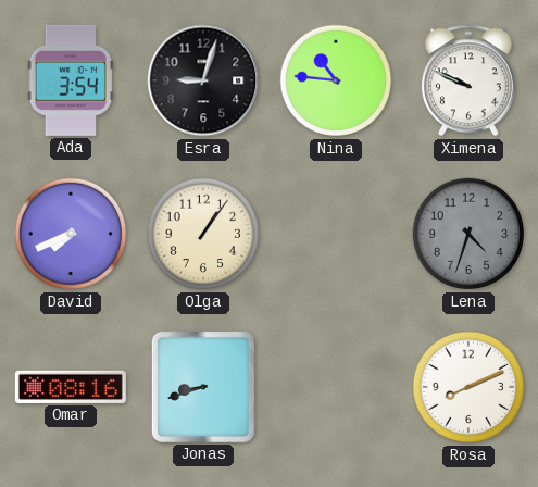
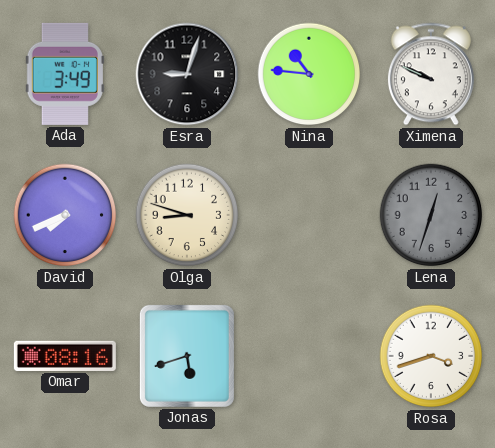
Ada: 3:54 -> 3:49
Olga: 1:06 -> 8:48
Lena: 4:33 -> 12:33
Jonas: 8:42 -> 5:42
Rosa: 8:11 -> 3:42
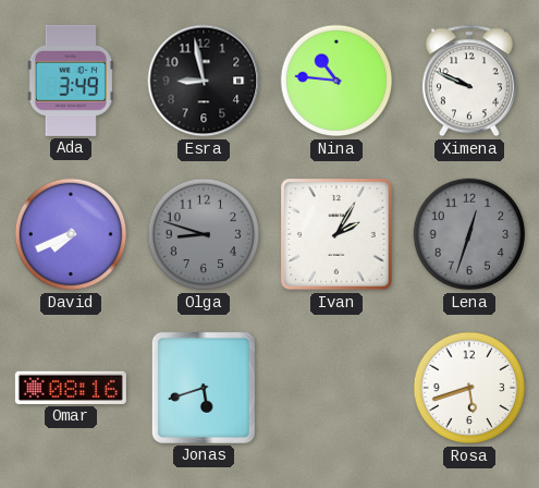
Esra: 9:03 -> 8:58
Olga dial: cream -> grey
Ivan: none -> 2:05
Rosa: 3:42 -> 5:42
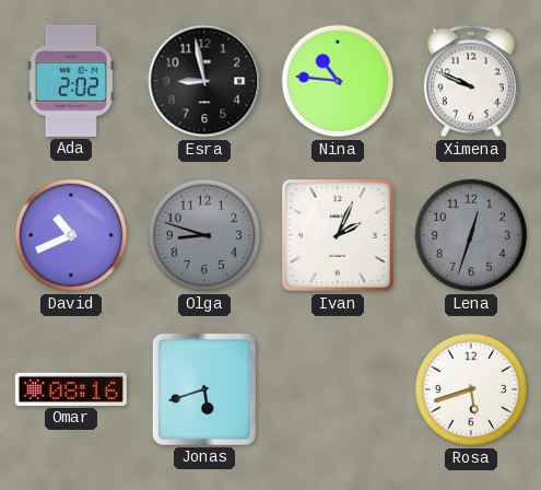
Ada: 3:49 -> 2:02
David: 7:41 -> 10:41
Ivan: 2:05 -> 2:04
